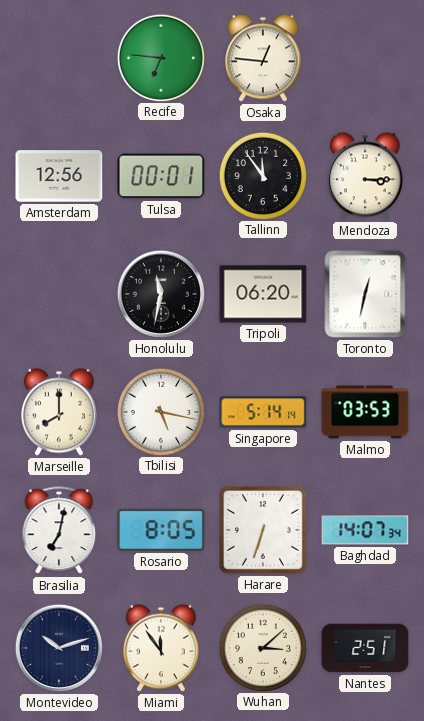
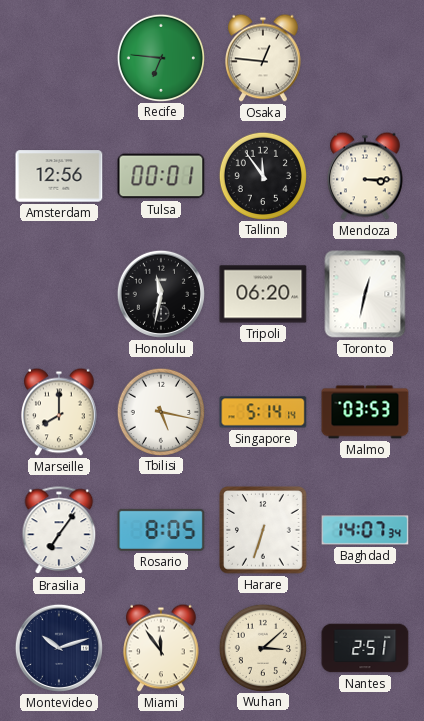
Brasilia: 7:02 -> 7:06
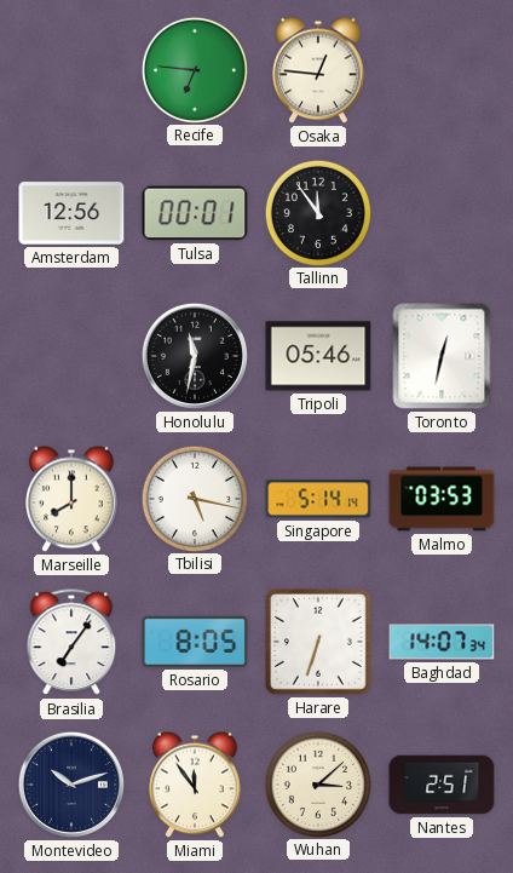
Mendoza: 3:15 -> none
Tripoli: 06:20 -> 05:46
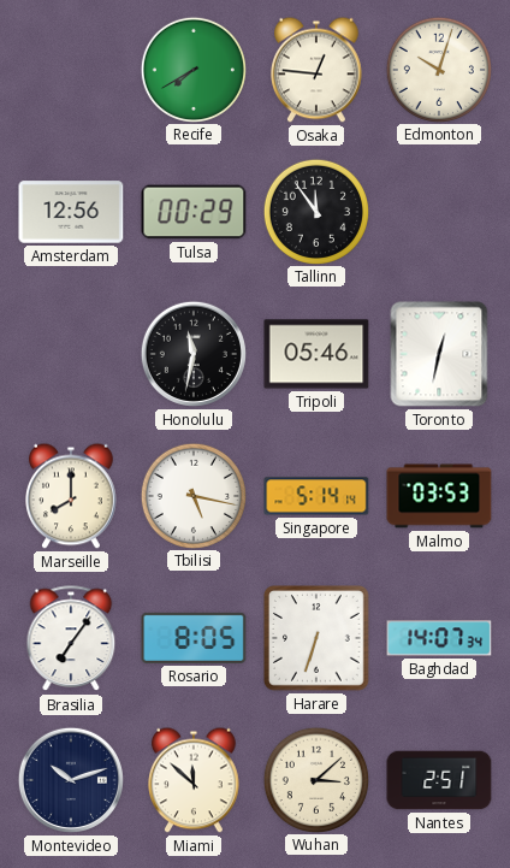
Recife: 6:46 -> 7:40
Edmonton: none -> 10:03
Tulsa: 00:01 -> 00:29
Miami: 11:54 -> 11:52
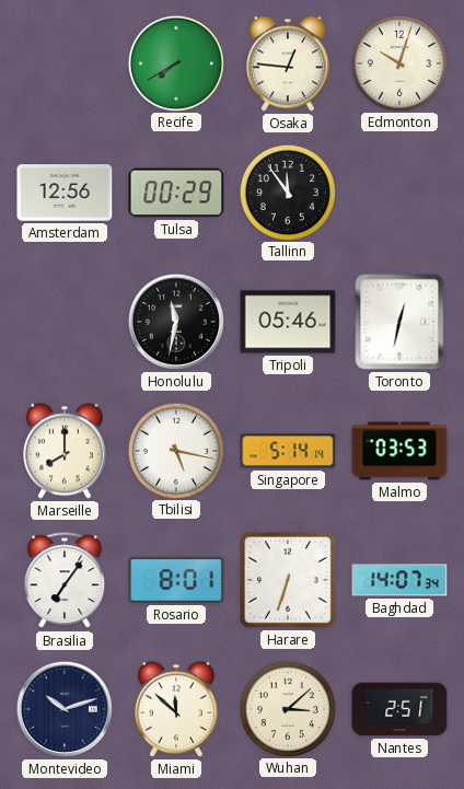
Rosario: 8:05 -> 8:01
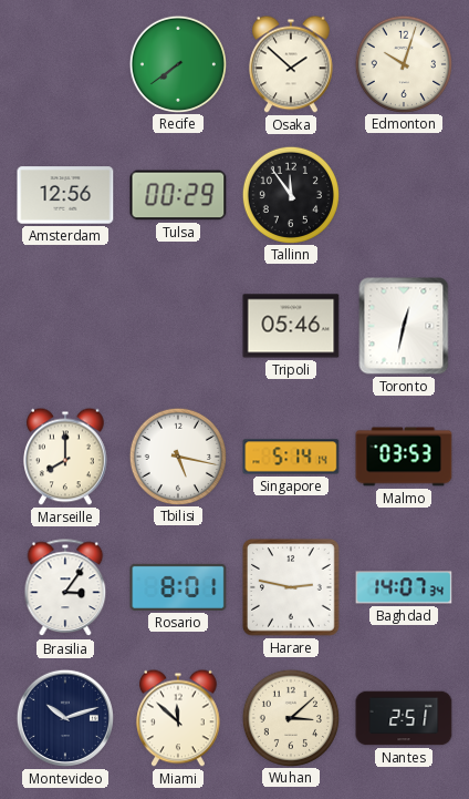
Recife: 7:40 -> 7:39
Osaka: 12:46 -> 1:52
Honolulu: 11:32 -> none
Brasilia: 7:06 -> 3:06
Harare: 6:33 -> 2:47
